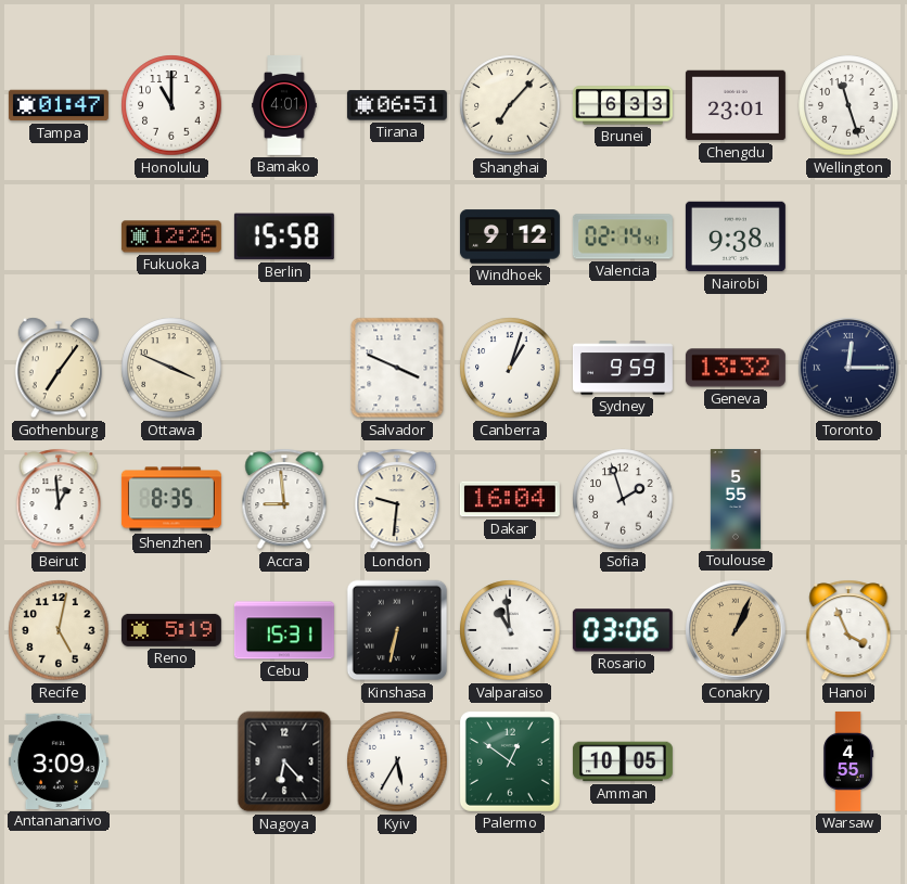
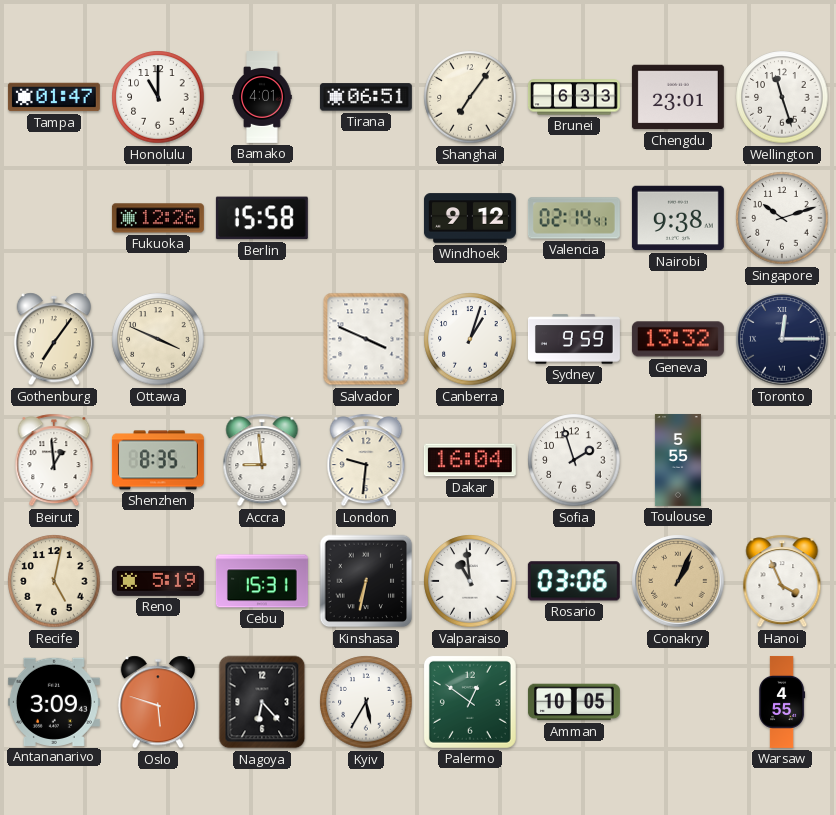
Shanghai: 7:07 -> 7:06
Singapore: none -> 10:12
Oslo: none -> 5:48
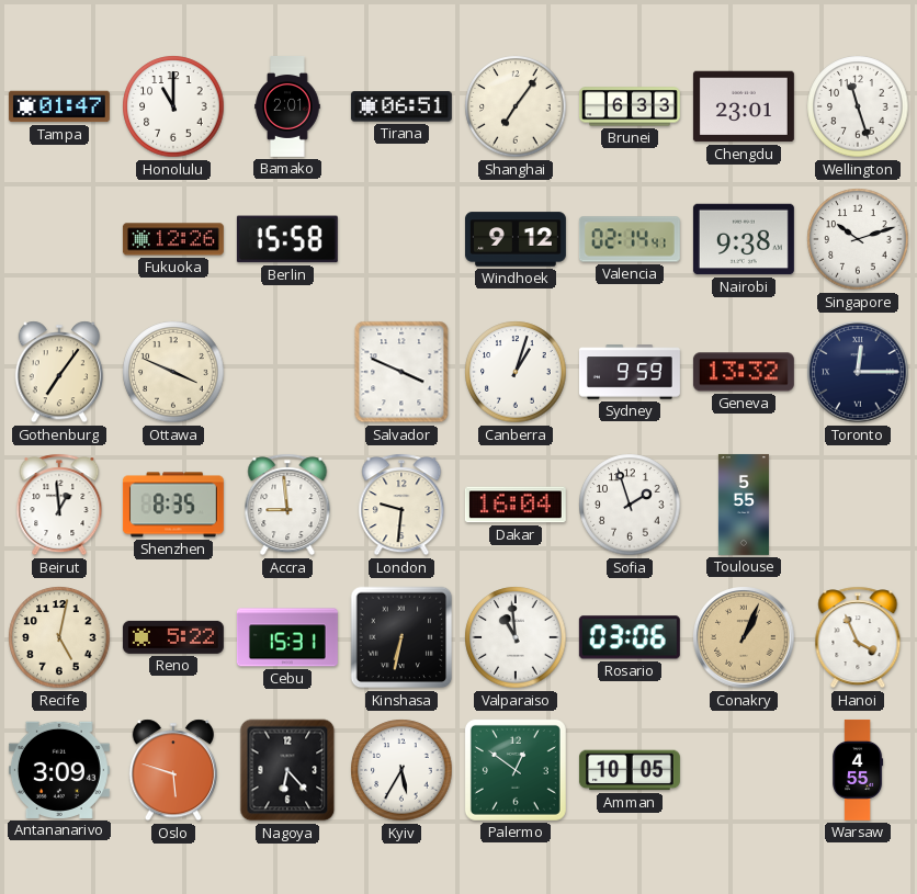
Bamako: 4:01 -> 2:01
Reno: 5:19 -> 5:22
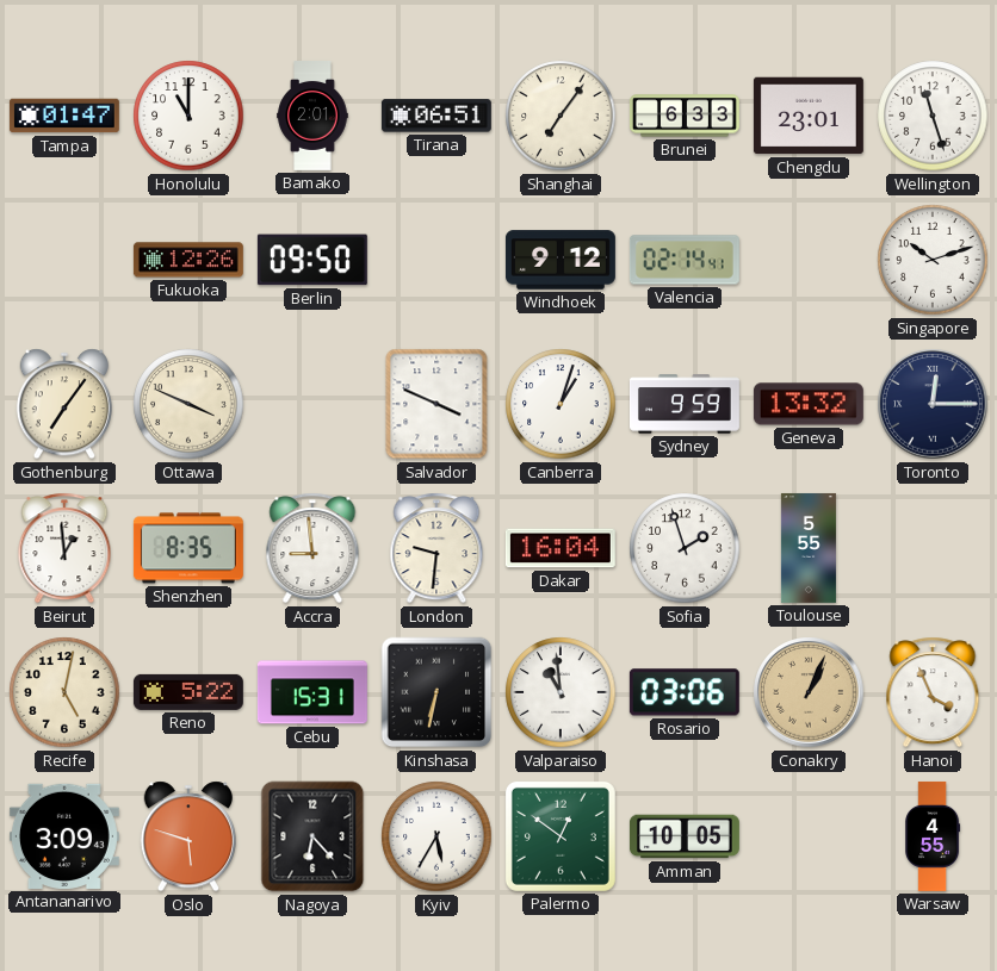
Berlin: 15:58 -> 09:50
Nairobi: 9:38 -> none
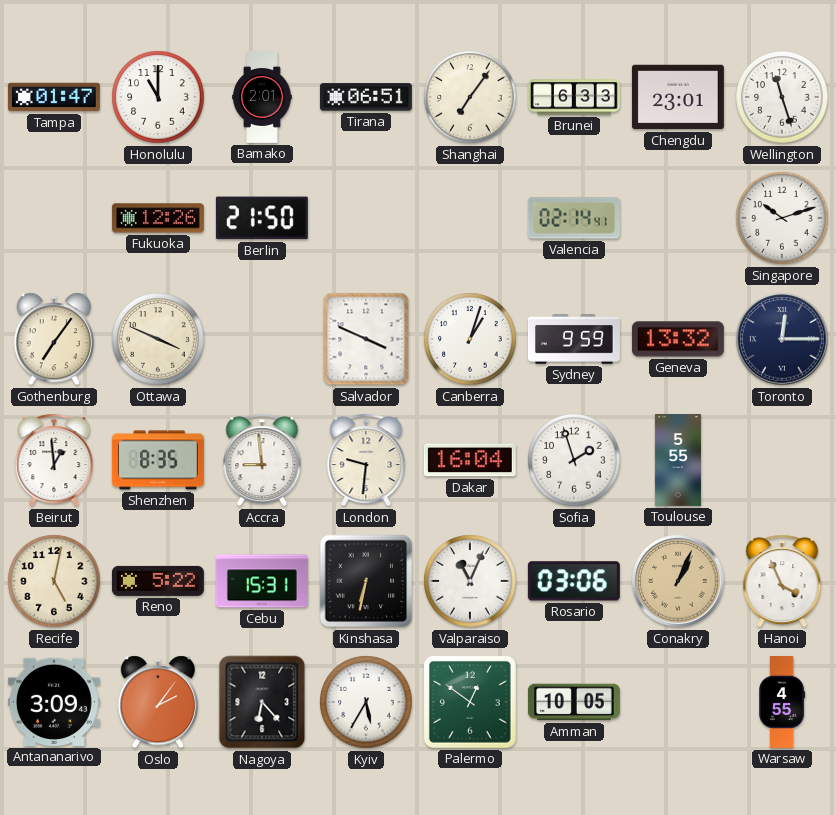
Berlin: 09:50 -> 21:50
Windhoek: 9:12 -> none
Valparaiso: 10:59 -> 11:04
Oslo: 5:48 -> 2:06
